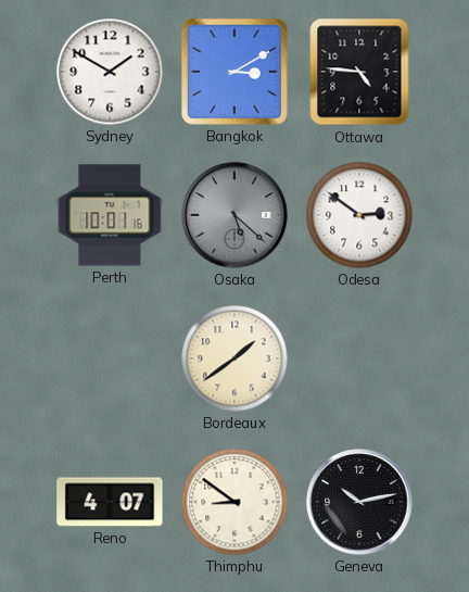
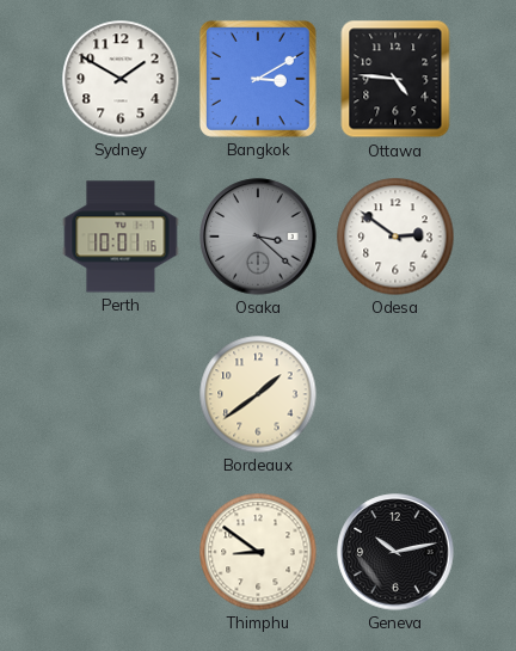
Osaka: 5:22 -> 3:22
Reno: 4:07 -> none
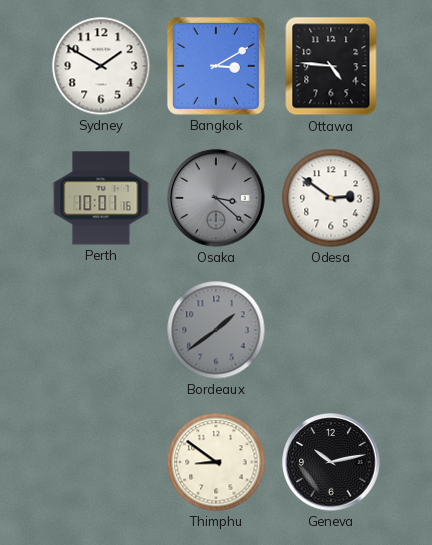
Bordeaux dial: cream -> grey
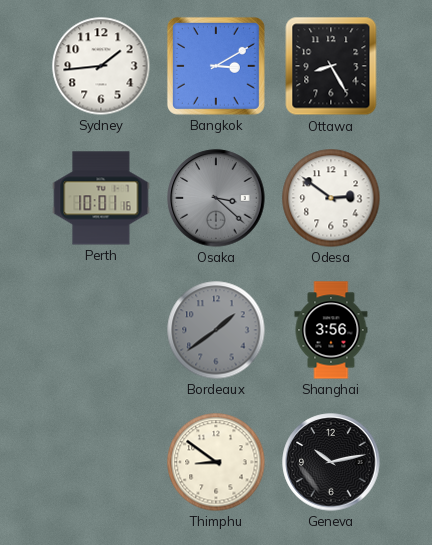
Sydney: 1:50 -> 1:44
Ottawa: 4:46 -> 8:25
Shanghai: none -> 3:56
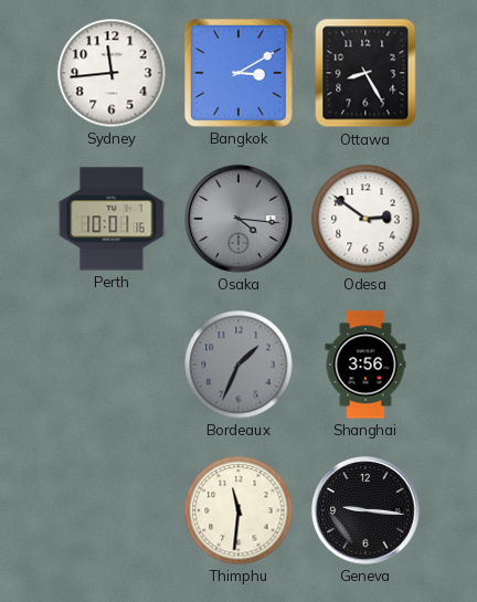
Sydney: 1:44 -> 11:44
Osaka: 3:22 -> 4:16
Bordeaux: 1:39 -> 1:34
Thimphu: 8:51 -> 11:31
Geneva: 10:13 -> 9:16
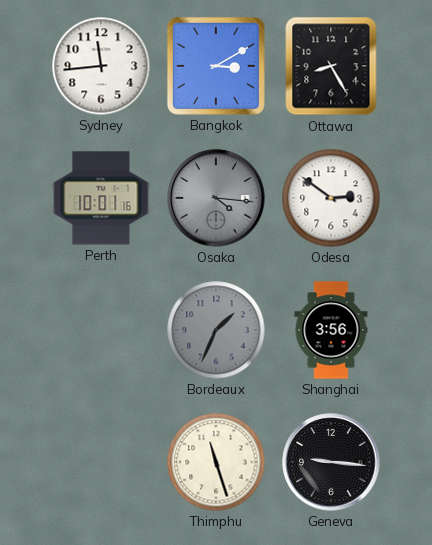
Thimphu: 11:31 -> 11:27
